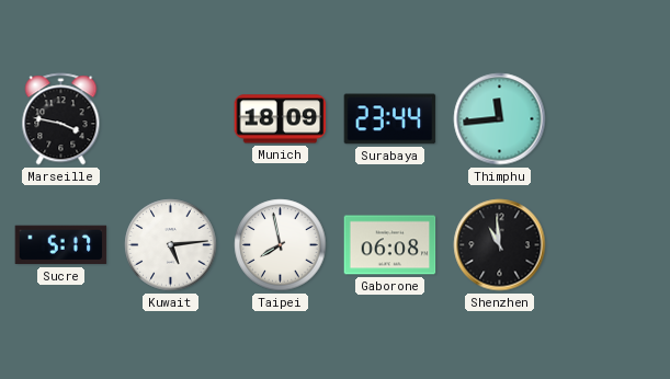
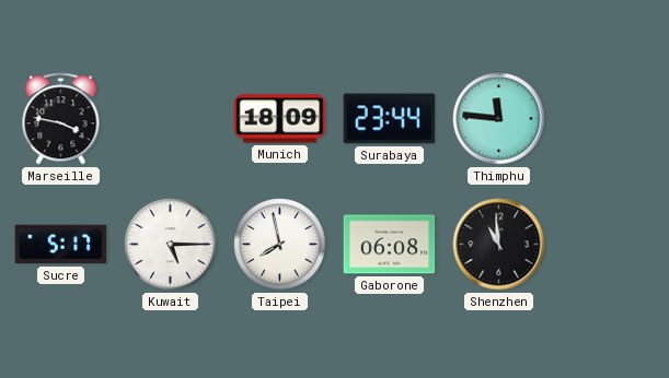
Thimphu: 11:44 -> 11:46
Kuwait: 5:14 -> 5:15
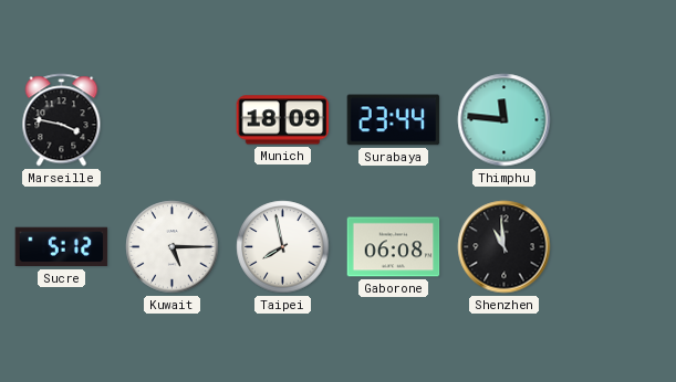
Sucre: 5:17 -> 5:12
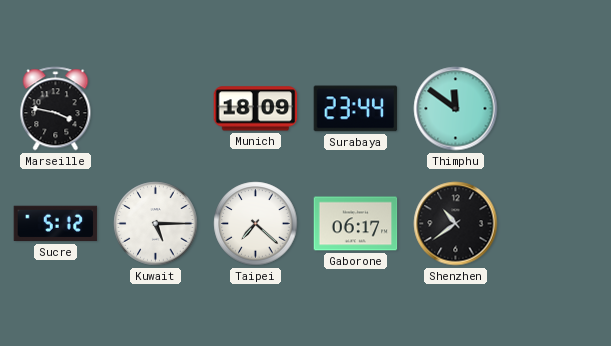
Thimphu: 11:46 -> 11:51
Taipei: 7:58 -> 7:22
Gaborone: 06:08 -> 06:17
Shenzhen: 10:59 -> 10:39
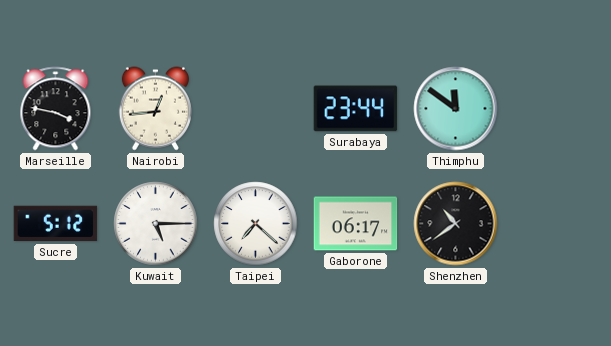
Nairobi: none -> 12:44
Munich: 18:09 -> none
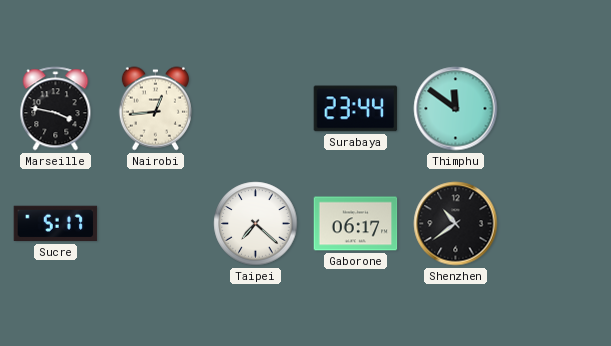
Sucre: 5:12 -> 5:17
Kuwait: 5:15 -> none
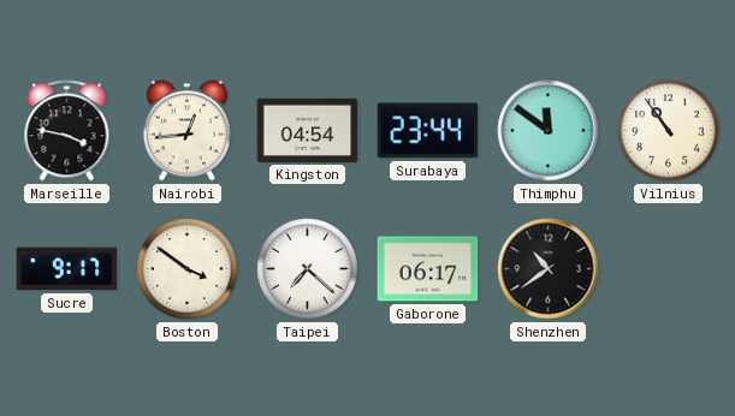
Kingston: none -> 04:54
Vilnius: none -> 10:54
Sucre: 5:17 -> 9:17
Boston: none -> 3:51
